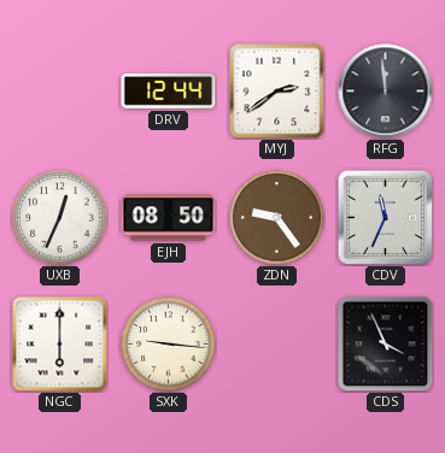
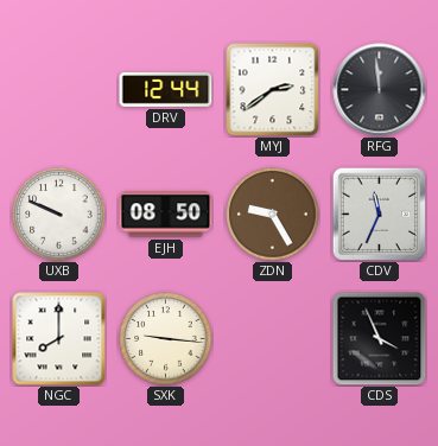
UXB: 12:34 -> 9:49
ZDN: 9:24 -> 9:25
NGC: 6:00 -> 8:00
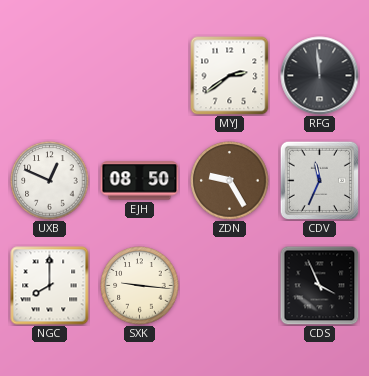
DRV: 12:44 -> none
UXB: 9:49 -> 12:49
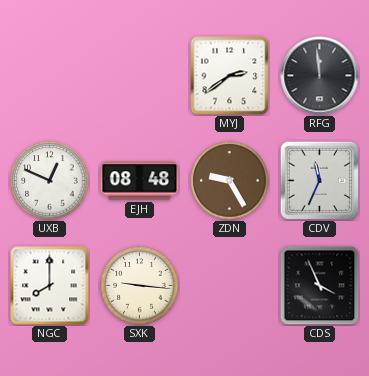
EJH: 08:50 -> 08:48
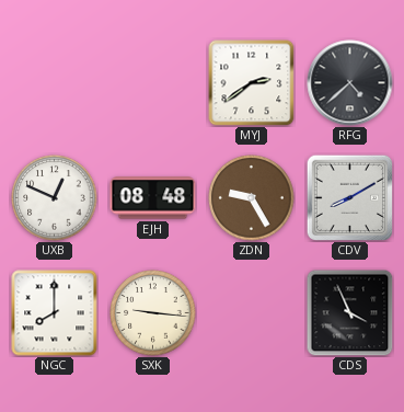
RFG: 11:59 -> 4:38
CDV: 11:34 -> 8:10
